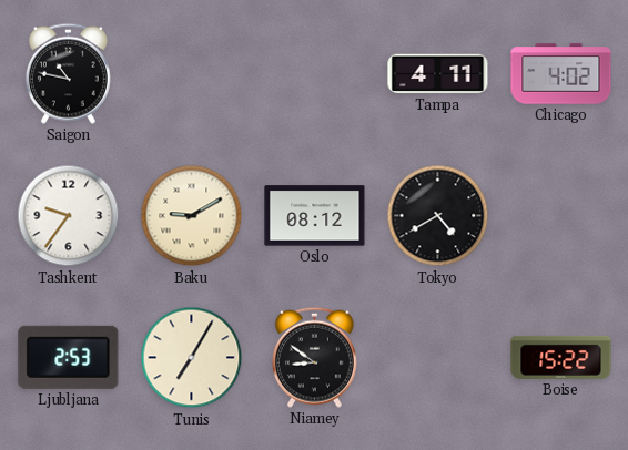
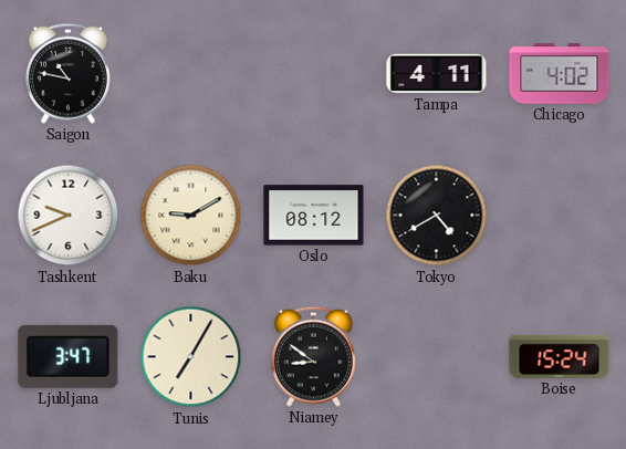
Tashkent: 9:36 -> 9:41
Ljubljana: 2:53 -> 3:47
Boise: 15:22 -> 15:24
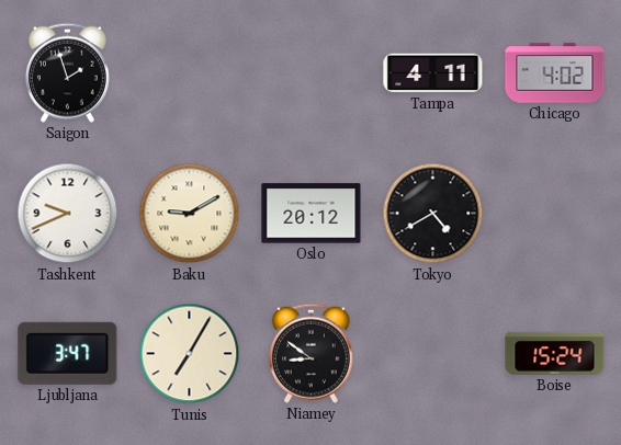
Saigon: 10:47 -> 1:57
Oslo: 08:12 -> 20:12
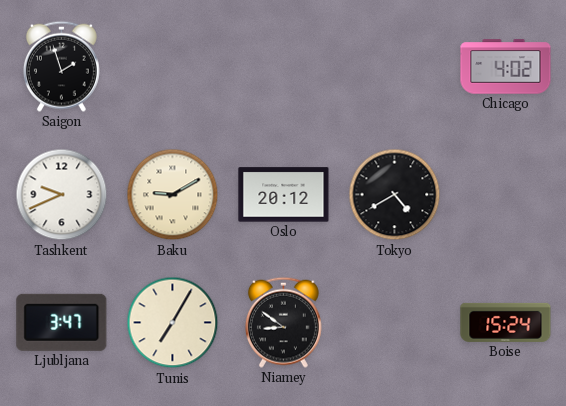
Tampa: 4:11 -> none
